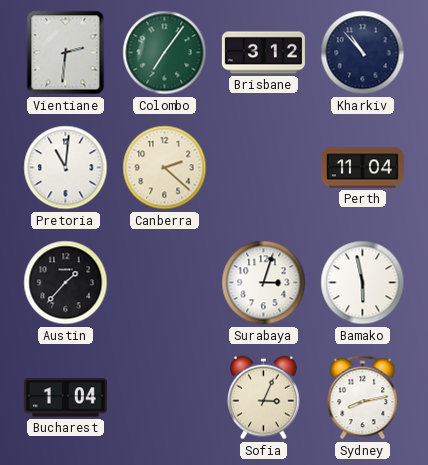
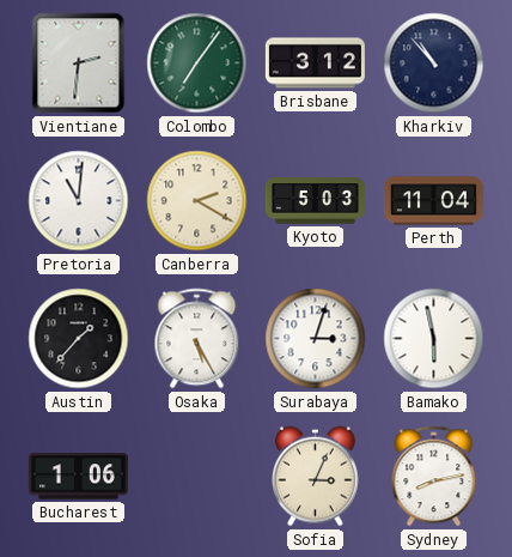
Canberra: 2:22 -> 2:20
Kyoto: none -> 5:03
Osaka: none -> 5:25
Bucharest: 1:04 -> 1:06
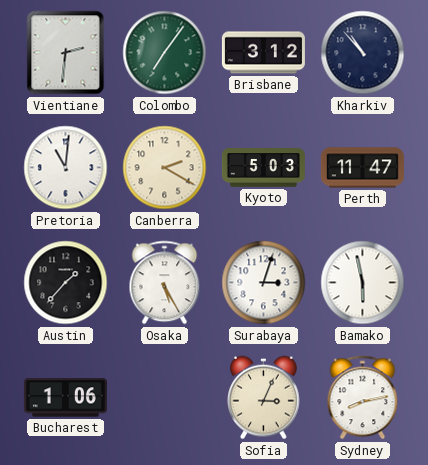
Perth: 11:04 -> 11:47
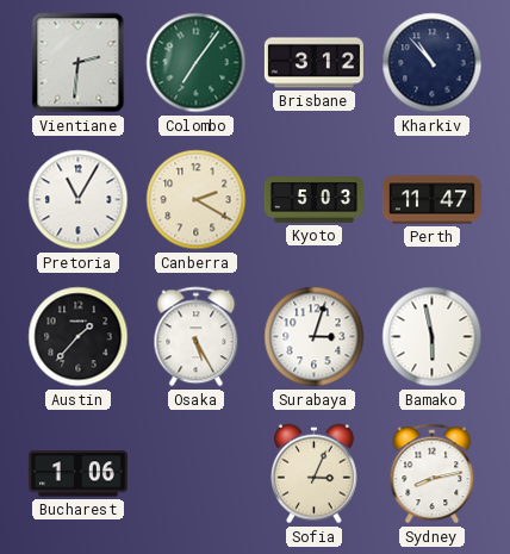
Pretoria: 11:01 -> 11:05
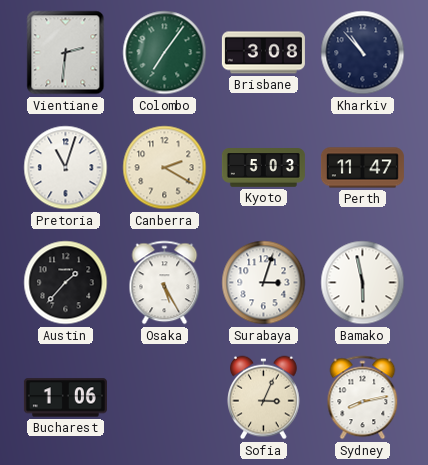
Brisbane: 3:12 -> 3:08
Pretoria: 11:05 -> 11:03
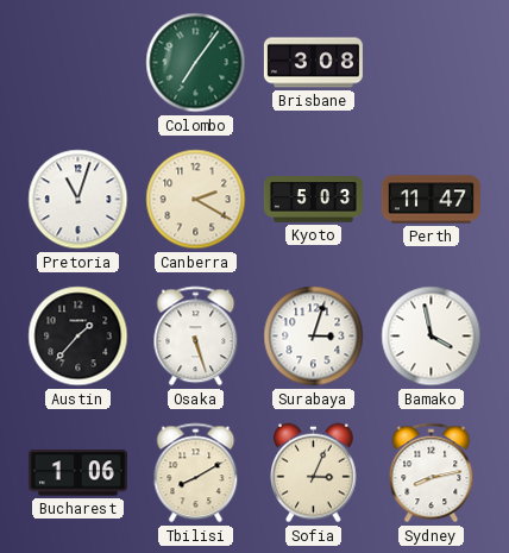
Vientiane: 2:31 -> none
Kharkiv: 10:53 -> none
Osaka: 5:25 -> 5:27
Bamako: 5:58 -> 3:58
Tbilisi: none -> 8:10
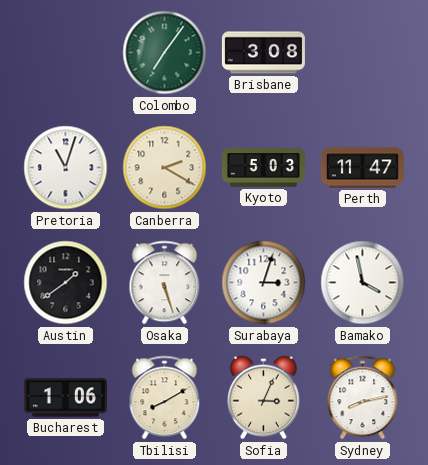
Austin: 1:37 -> 1:39
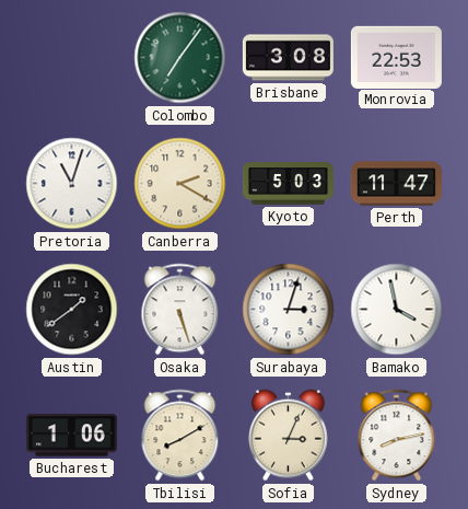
Monrovia: none -> 22:53
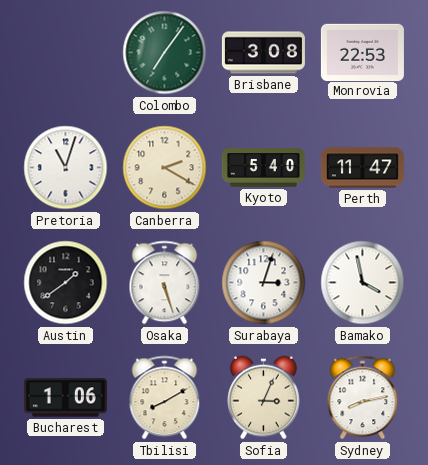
Kyoto: 5:03 -> 5:40
